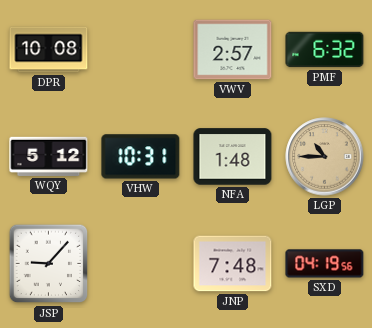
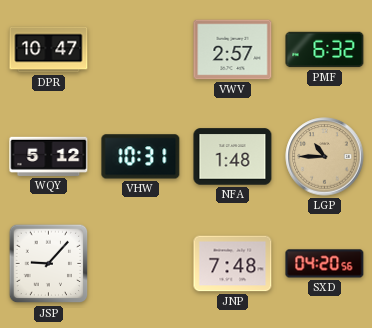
DPR: 10:08 -> 10:47
SXD: 04:19 -> 04:20
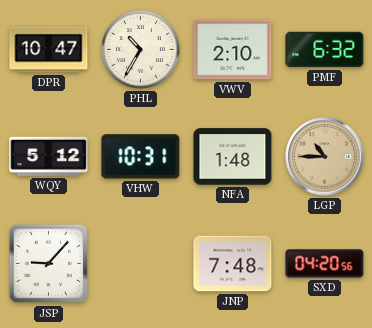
PHL: none -> 10:35
VWV: 2:57 -> 2:10
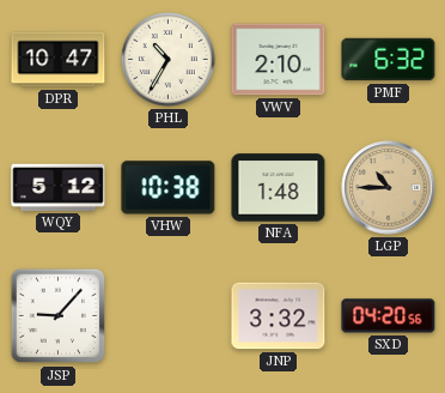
VHW: 10:31 -> 10:38
JNP: 7:48 -> 3:32
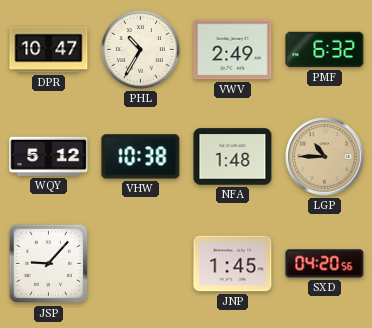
VWV: 2:10 -> 2:49
JNP: 3:32 -> 1:45
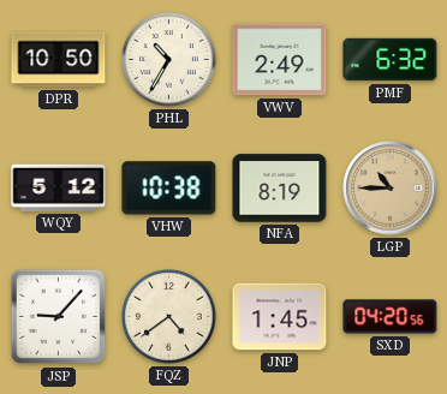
DPR: 10:47 -> 10:50
NFA: 1:48 -> 8:19
FQZ: none -> 4:39
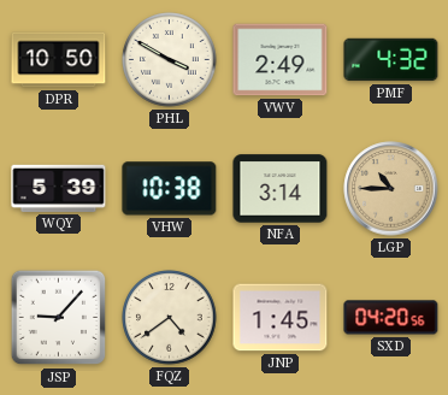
PHL: 10:35 -> 3:50
PMF: 6:32 -> 4:32
WQY: 5:12 -> 5:39
NFA: 8:19 -> 3:14
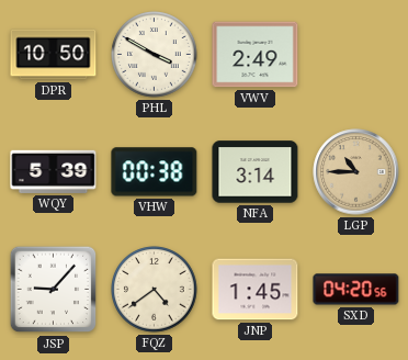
PMF: 4:32 -> none
VHW: 10:38 -> 00:38
